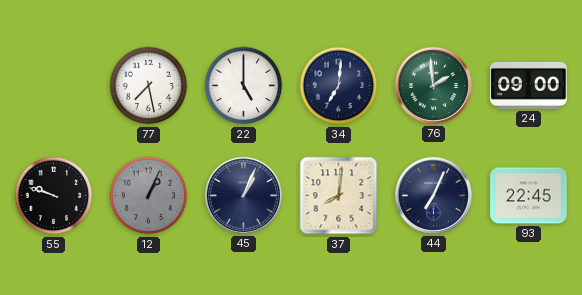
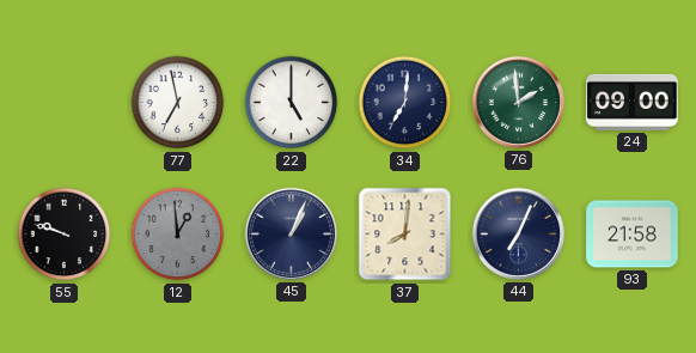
77: 7:28 -> 6:58
12: 1:04 -> 12:59
93: 22:45 -> 21:58
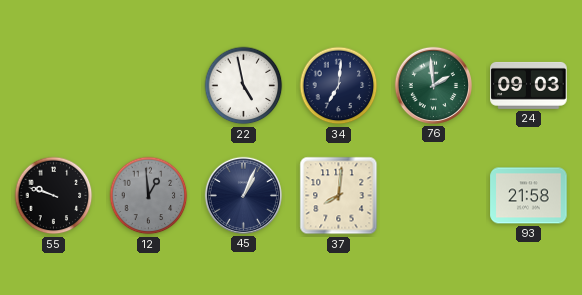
77: 6:58 -> none
22: 5:00 -> 4:58
24: 09:00 -> 09:03
44: 7:04 -> none
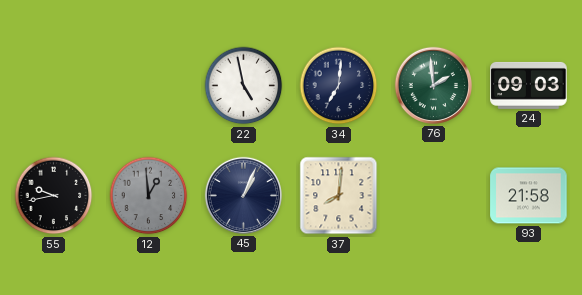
55: 9:48 -> 9:43
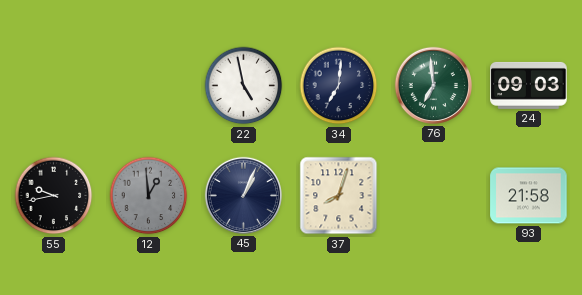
76: 1:59 -> 6:59
37: 8:01 -> 8:03
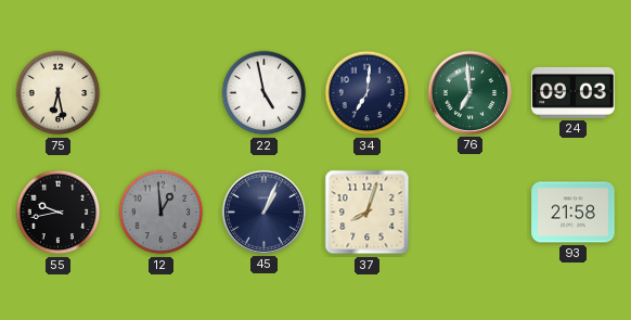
75: none -> 6:28
